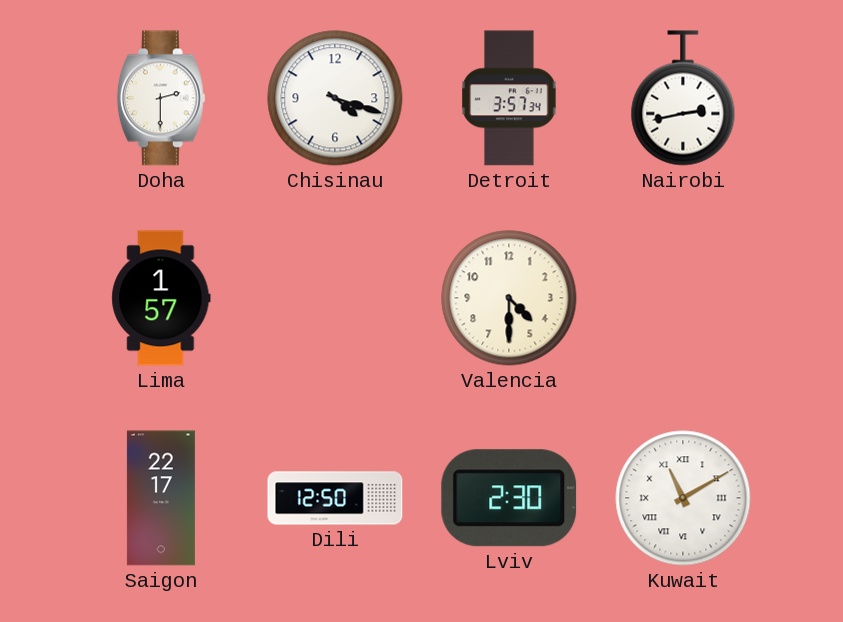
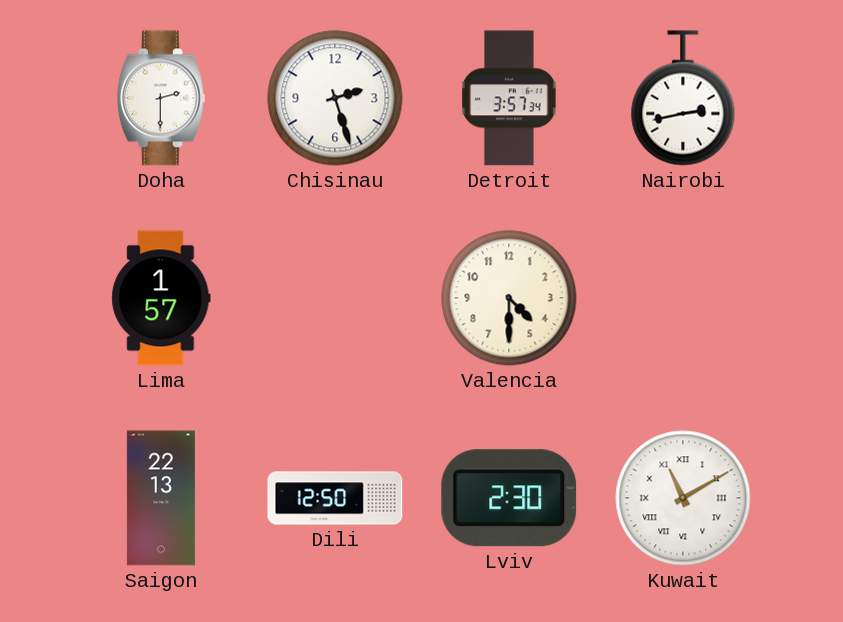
Chisinau: 4:18 -> 2:27
Saigon: 22:17 -> 22:13
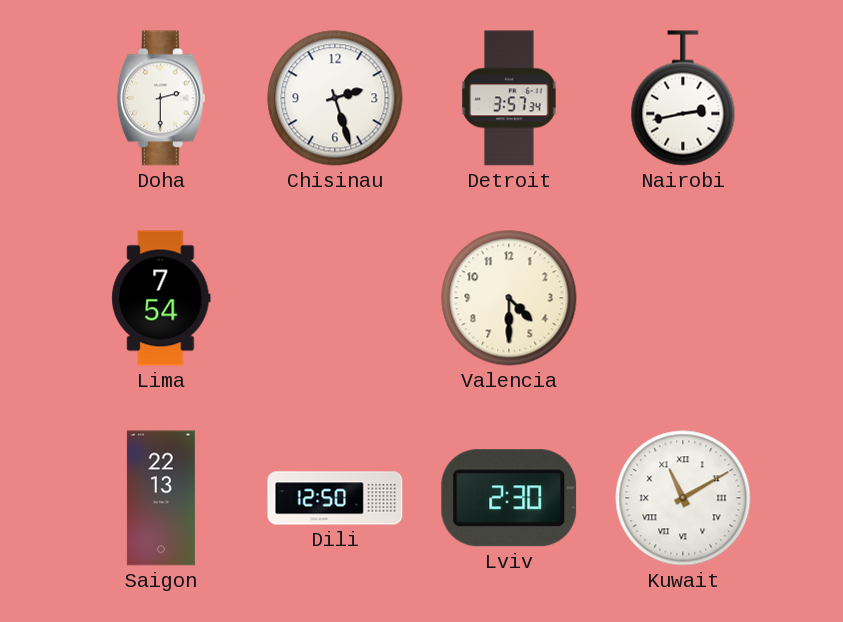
Lima: 1:57 -> 7:54
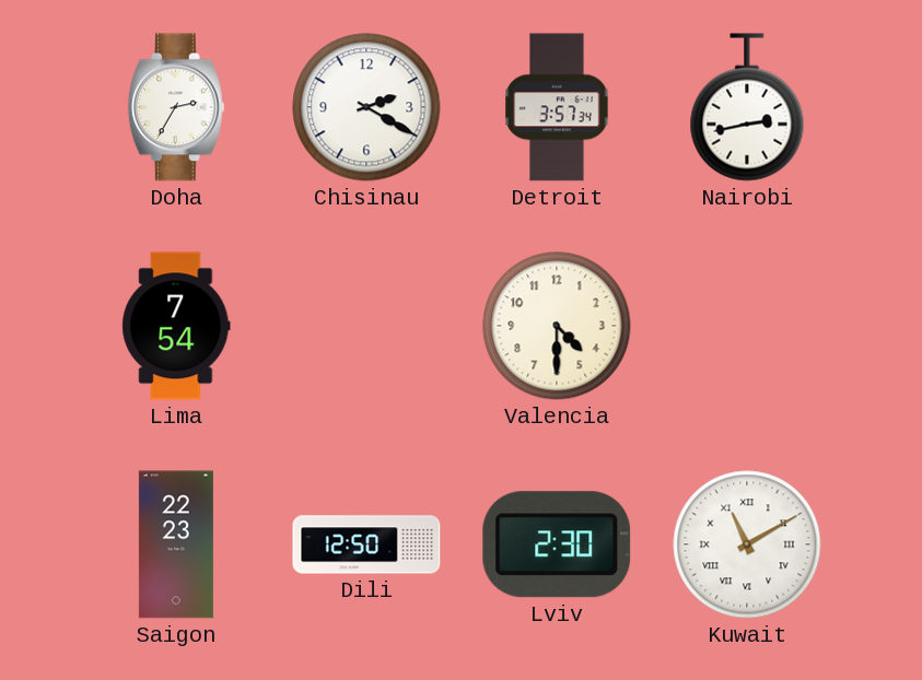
Doha: 2:30 -> 2:35
Chisinau: 2:27 -> 2:20
Saigon: 22:13 -> 22:23
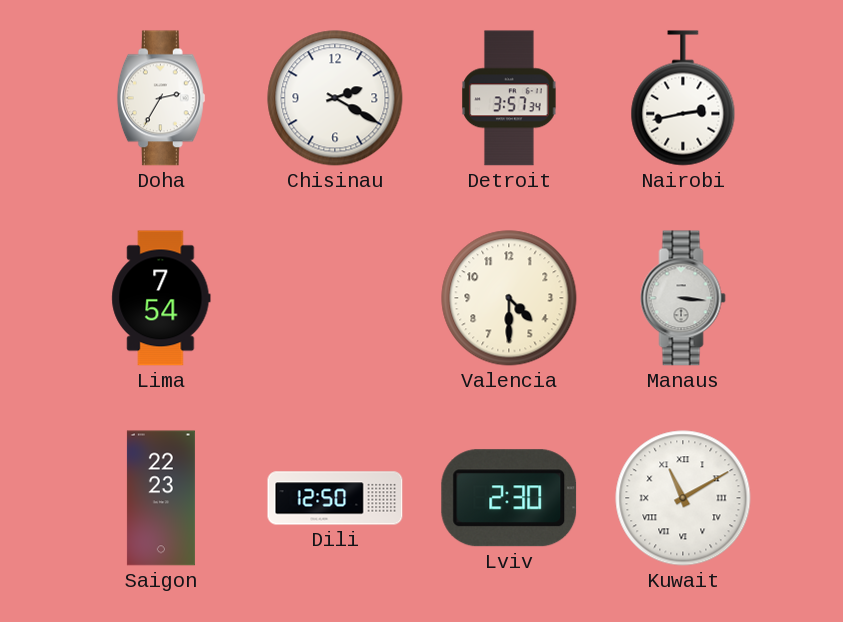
Manaus: none -> 3:16
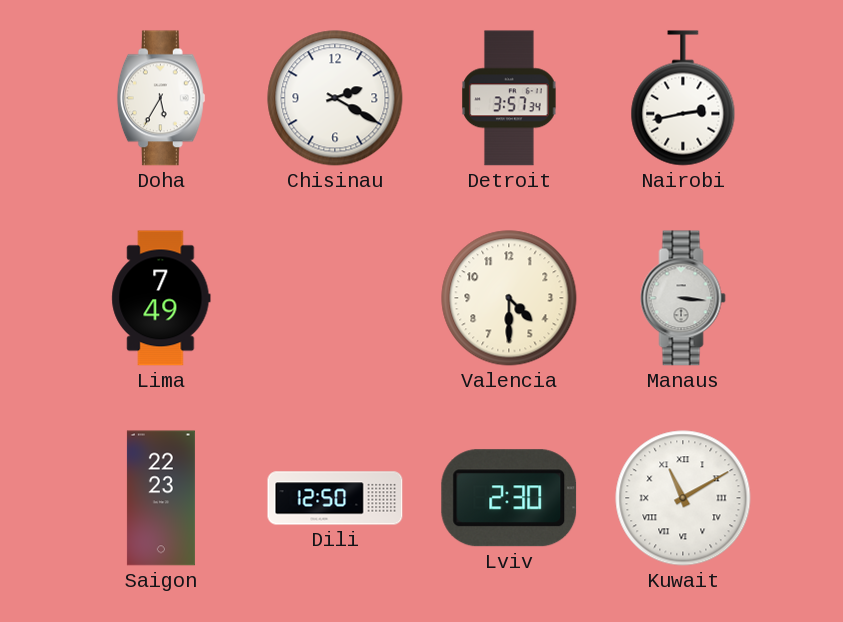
Doha: 2:35 -> 5:35
Lima: 7:54 -> 7:49
